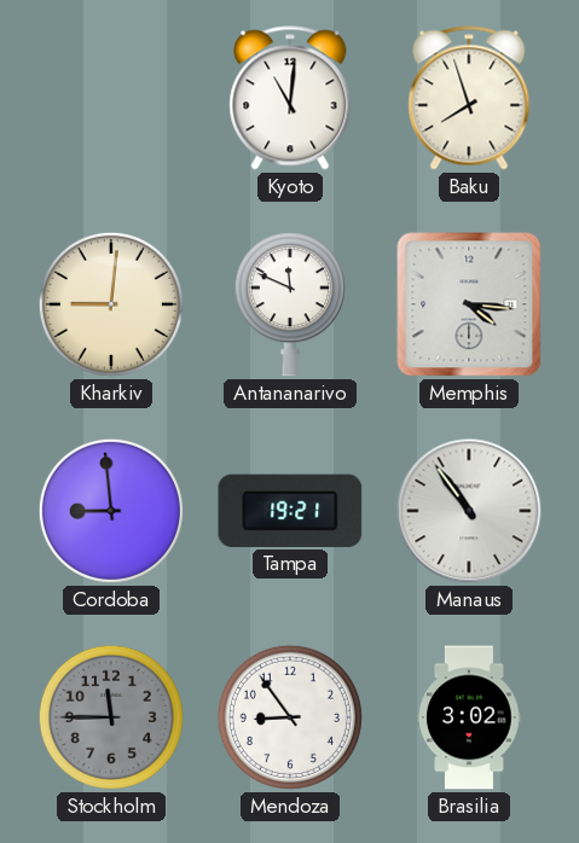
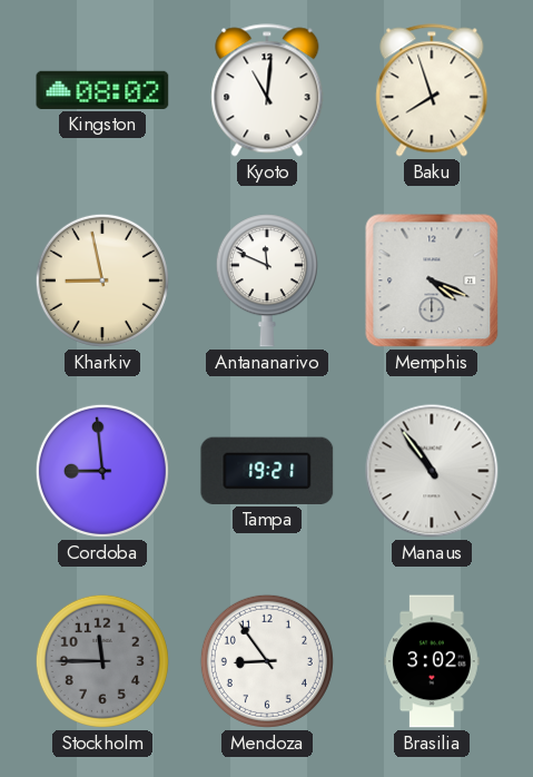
Kingston: none -> 08:02
Kharkiv: 9:01 -> 8:58
Memphis: 4:16 -> 4:19
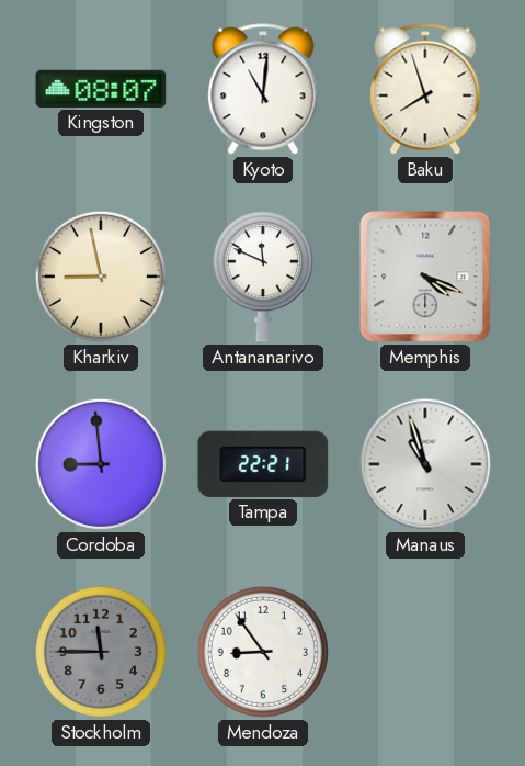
Kingston: 08:02 -> 08:07
Tampa: 19:21 -> 22:21
Manaus: 10:54 -> 10:57
Brasilia: 3:02 -> none
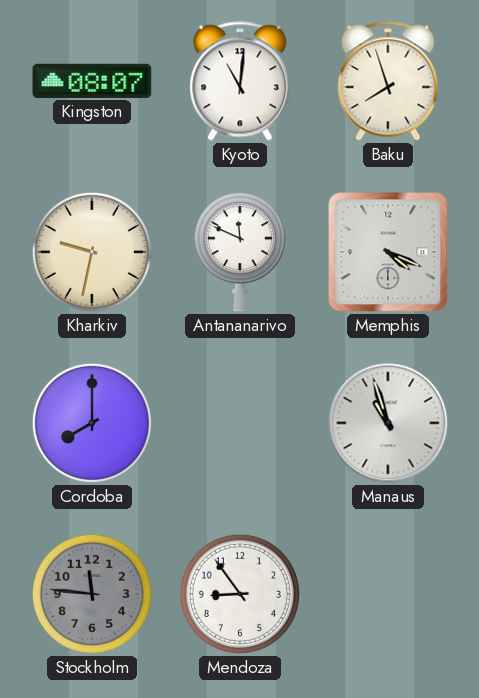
Kharkiv: 8:58 -> 9:32
Cordoba: 8:59 -> 8:00
Tampa: 22:21 -> none
Stockholm: 11:45 -> 11:46
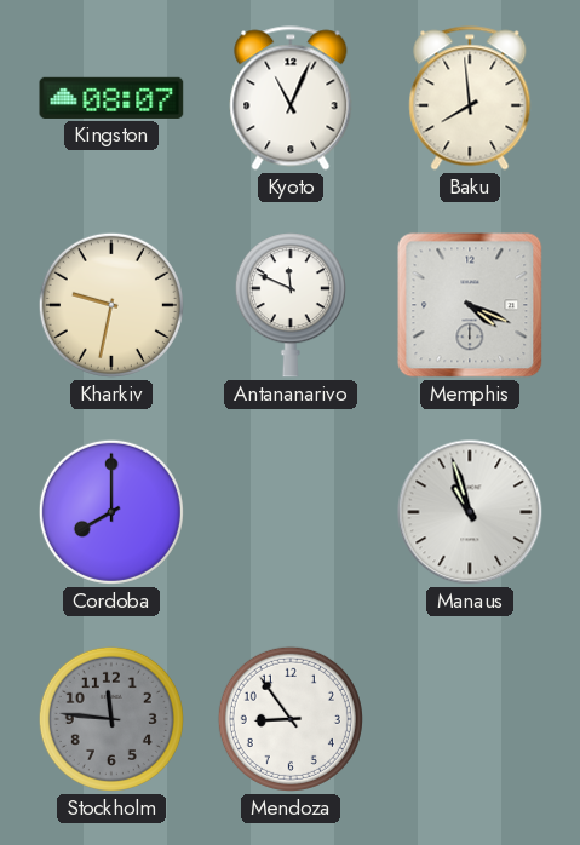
Kyoto: 11:01 -> 11:04
Baku: 7:57 -> 7:59
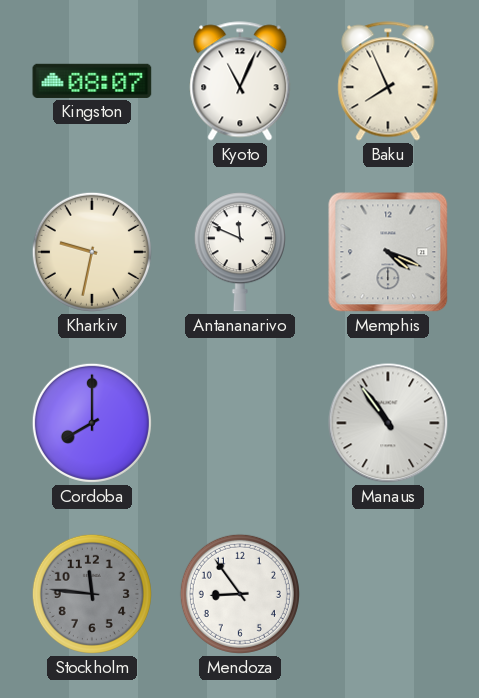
Baku: 7:59 -> 7:56
Manaus: 10:57 -> 10:54
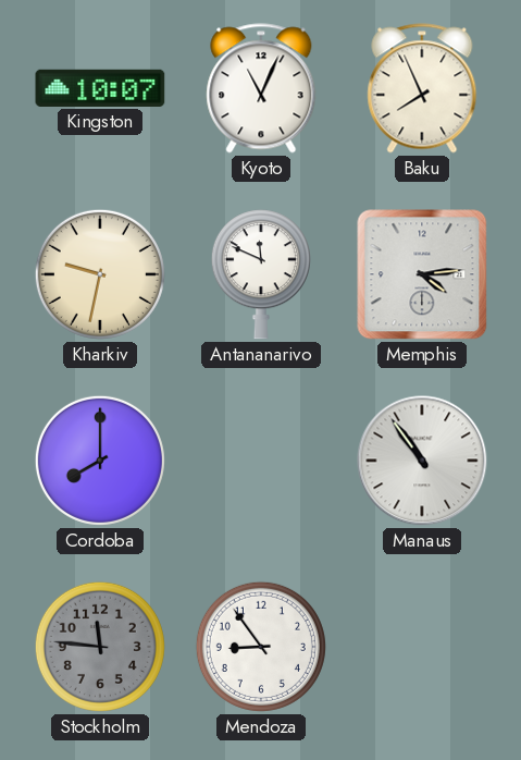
Kingston: 08:07 -> 10:07
Memphis: 4:19 -> 4:14
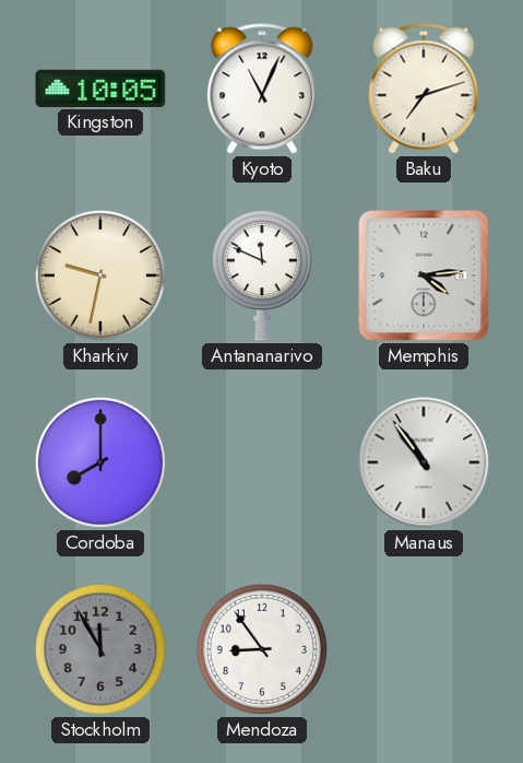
Kingston: 10:07 -> 10:05
Baku: 7:56 -> 7:12
Stockholm: 11:46 -> 11:55
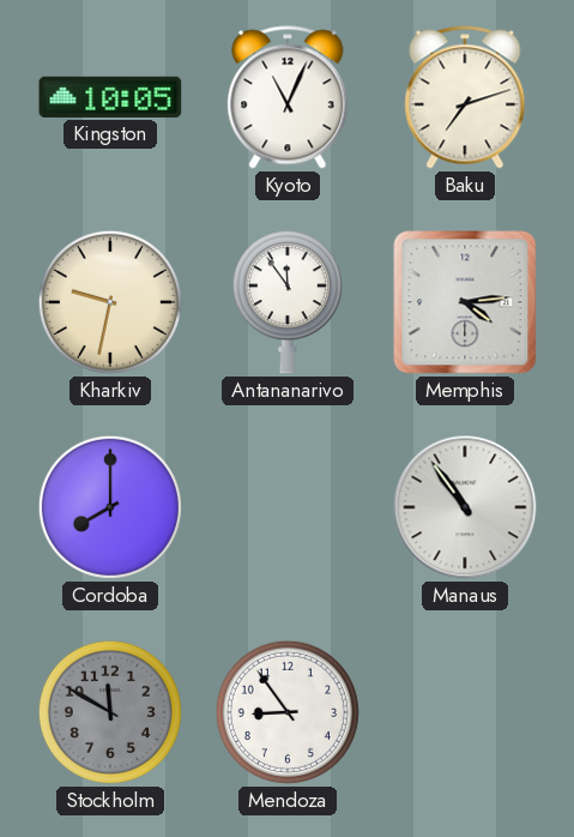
Antananarivo: 11:49 -> 11:54
Stockholm: 11:55 -> 11:50
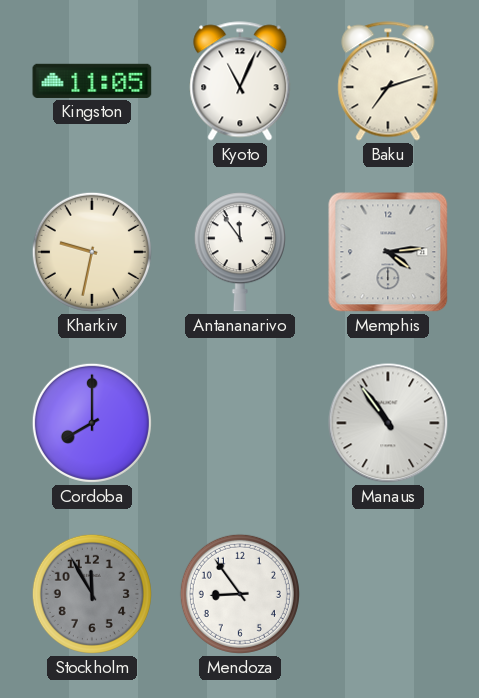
Kingston: 10:05 -> 11:05
Stockholm: 11:50 -> 11:55
